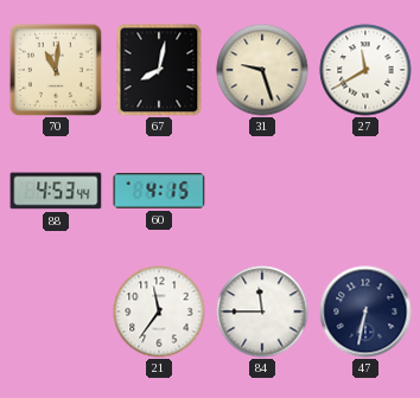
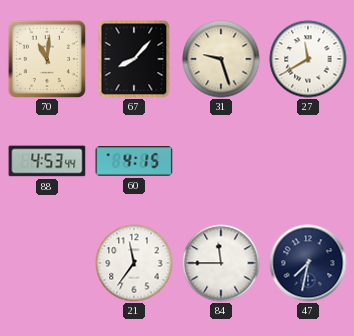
67: 8:02 -> 8:07
47: 6:32 -> 7:32
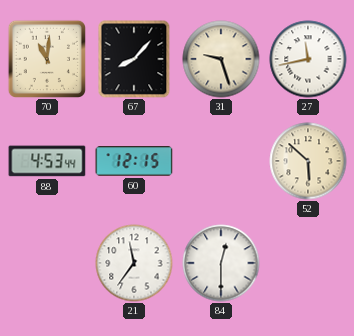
27: 11:40 -> 11:43
60: 4:15 -> 12:15
52: none -> 5:52
84: 11:45 -> 12:30
47: 7:32 -> none
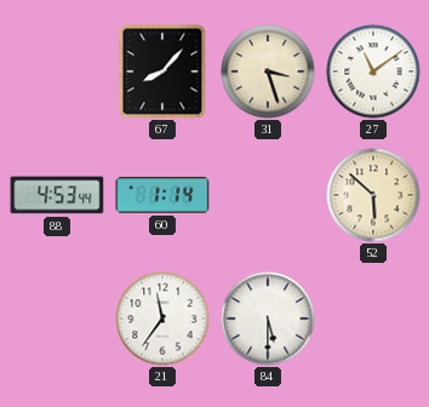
70: 11:01 -> none
31: 9:27 -> 3:27
27: 11:43 -> 11:09
60: 12:15 -> 1:14
84: 12:30 -> 5:30
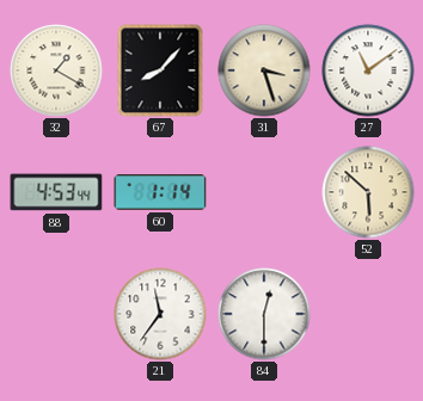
32: none -> 1:20
84: 5:30 -> 12:30
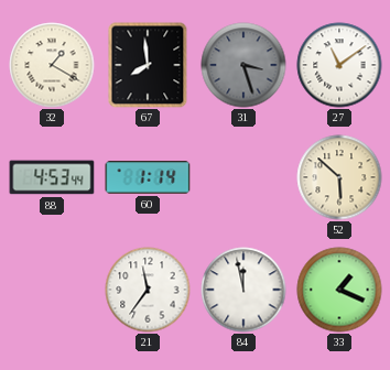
67: 8:07 -> 7:59
31 dial: cream -> grey
84: 12:30 -> 11:58
33: none -> 1:19
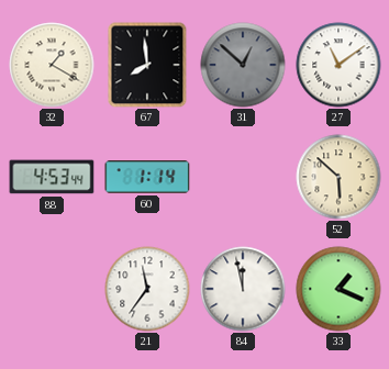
31: 3:27 -> 12:52
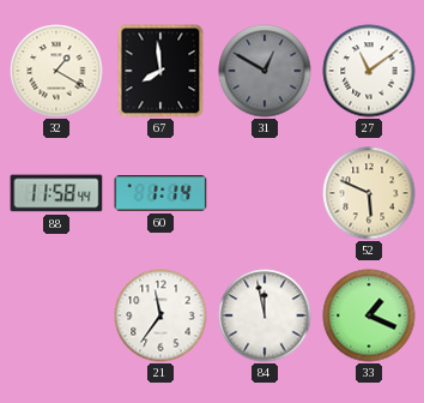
31: 12:52 -> 12:50
88: 4:53 -> 11:58
52: 5:52 -> 5:49
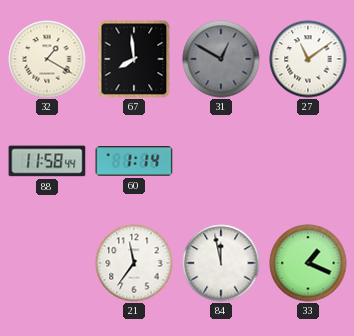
52: 5:49 -> none
